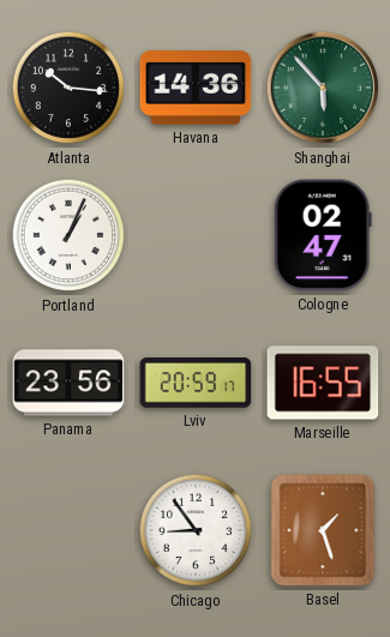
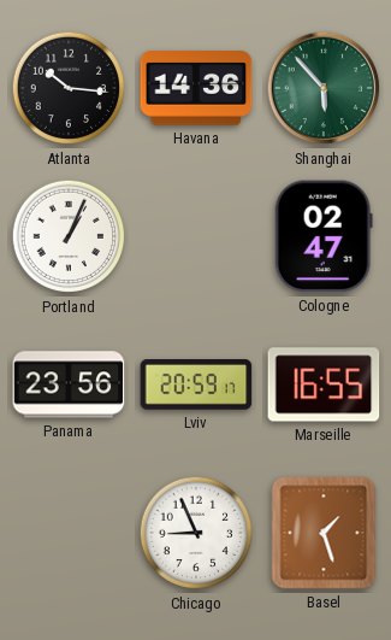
Chicago: 8:54 -> 8:56
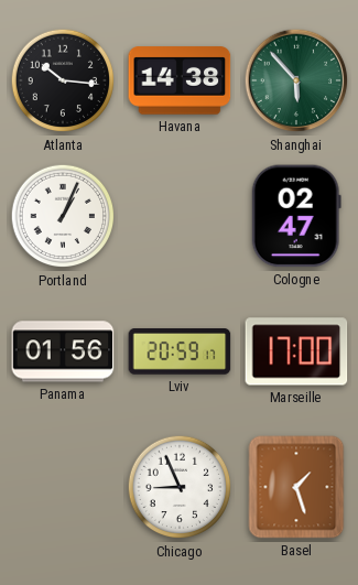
Havana: 14:36 -> 14:38
Panama: 23:56 -> 01:56
Marseille: 16:55 -> 17:00
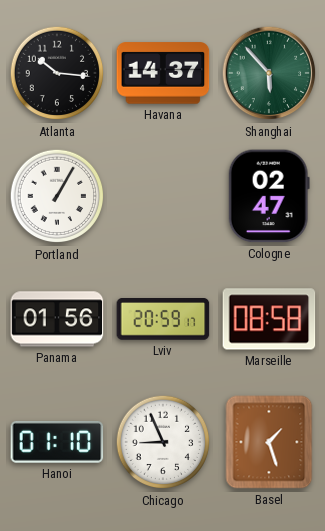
Havana: 14:38 -> 14:37
Portland: 1:04 -> 1:05
Marseille: 17:00 -> 08:58
Hanoi: none -> 01:10
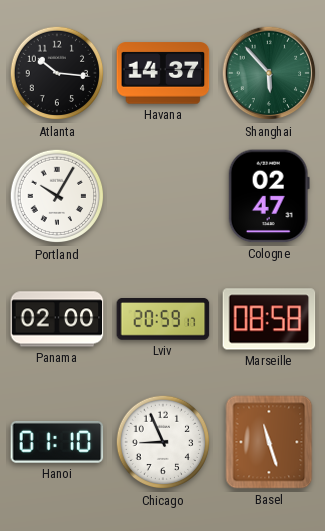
Portland: 1:05 -> 10:05
Panama: 01:56 -> 02:00
Basel: 1:27 -> 11:27
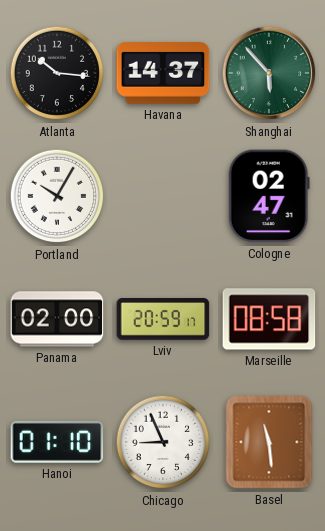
Basel: 11:27 -> 11:29
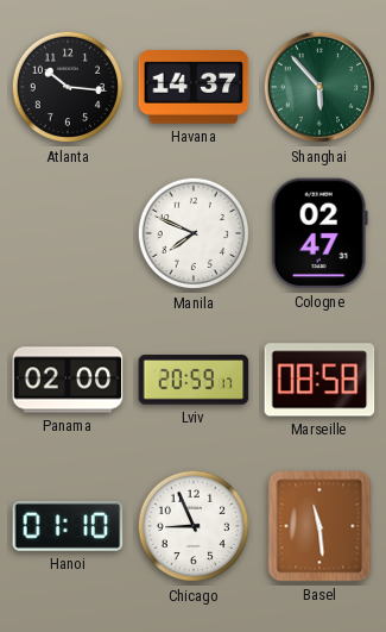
Portland: 10:05 -> none
Manila: none -> 7:49
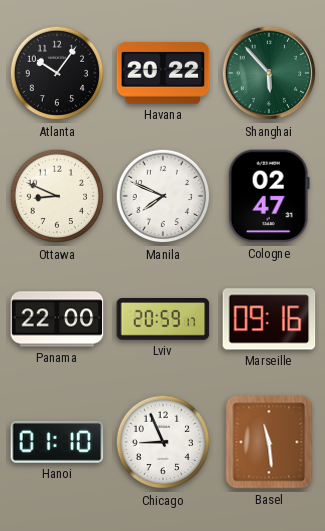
Atlanta: 10:16 -> 10:06
Havana: 14:37 -> 20:22
Ottawa: none -> 8:49
Panama: 02:00 -> 22:00
Marseille: 08:58 -> 09:16
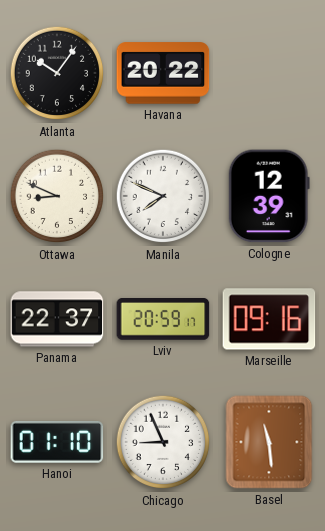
Shanghai: 5:53 -> none
Cologne: 02:47 -> 12:39
Panama: 22:00 -> 22:37
